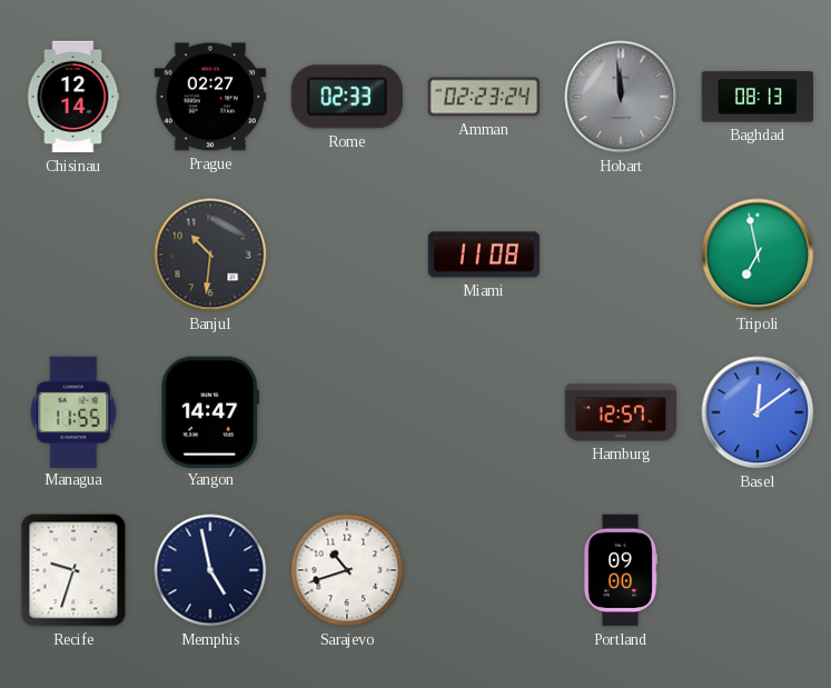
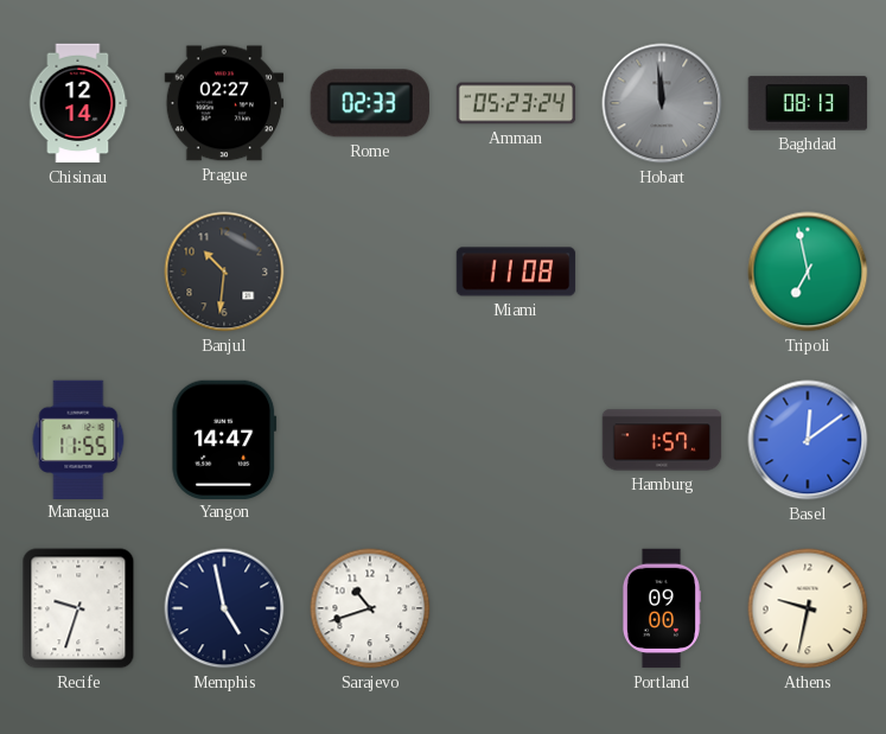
Amman: 02:23 -> 05:23
Hamburg: 12:57 -> 1:57
Athens: none -> 9:32
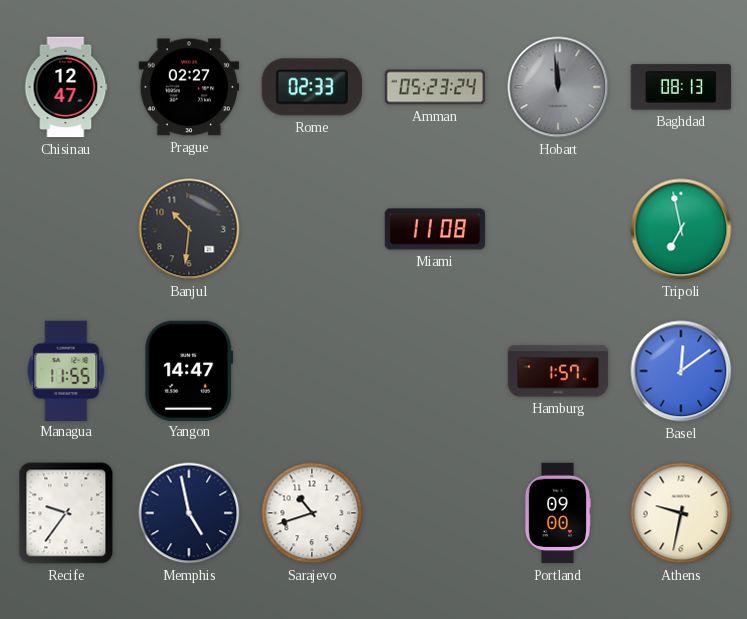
Chisinau: 12:14 -> 12:47
Recife: 9:33 -> 9:36
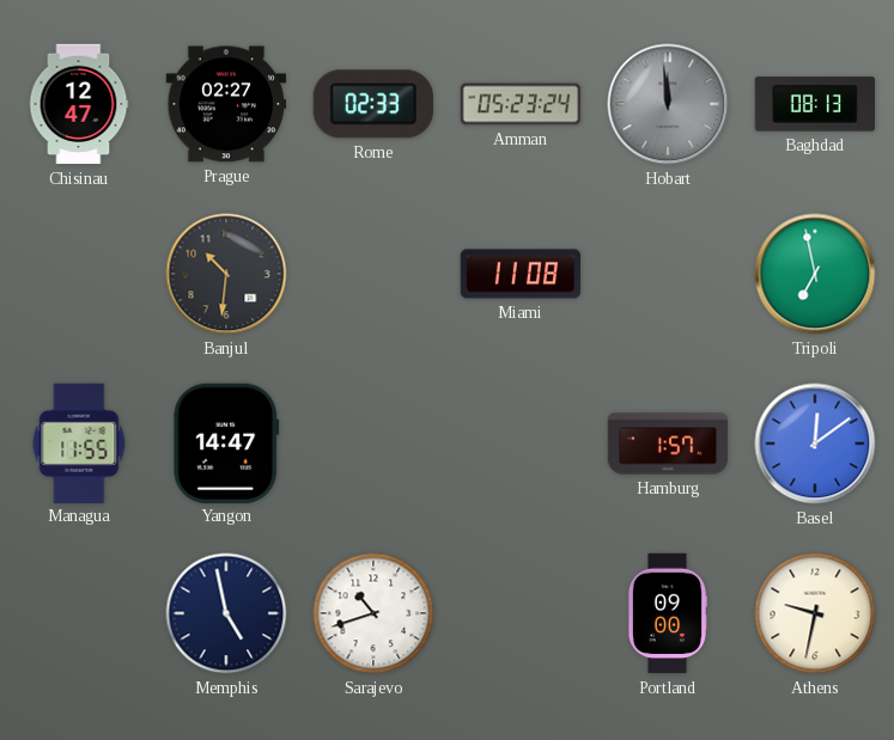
Recife: 9:36 -> none
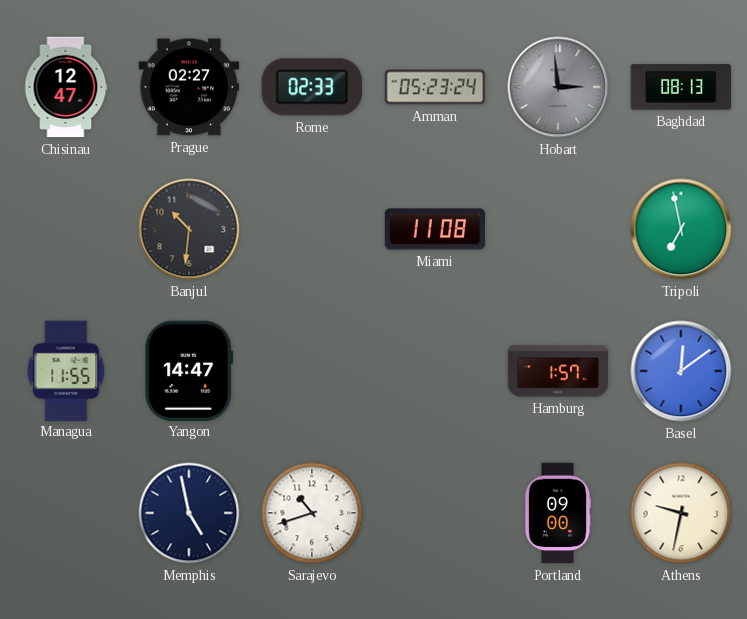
Hobart: 11:59 -> 2:59
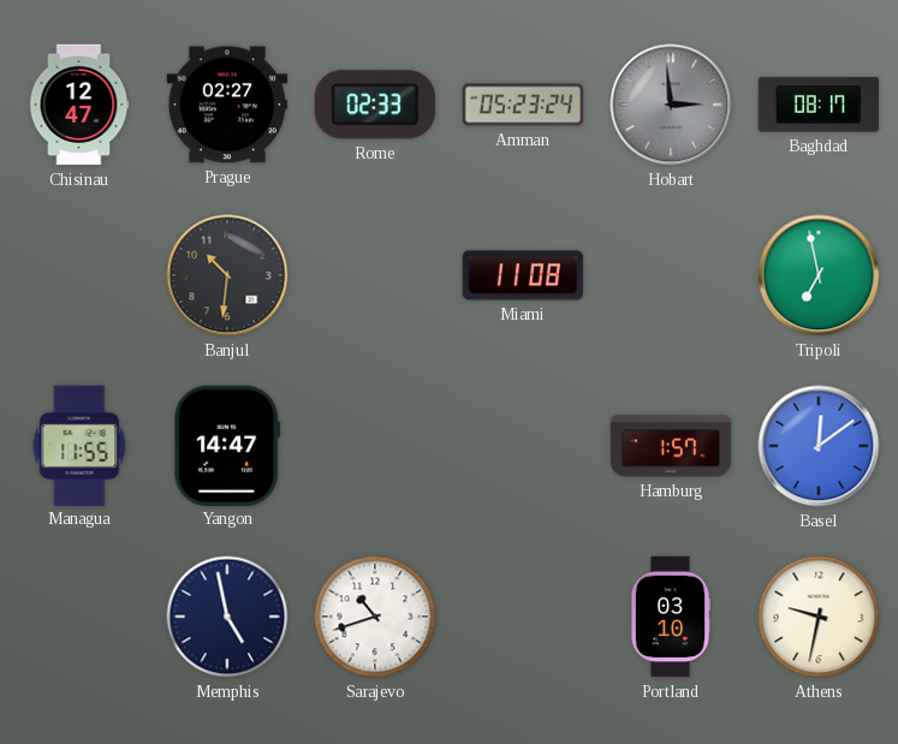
Baghdad: 08:13 -> 08:17
Portland: 09:00 -> 03:10
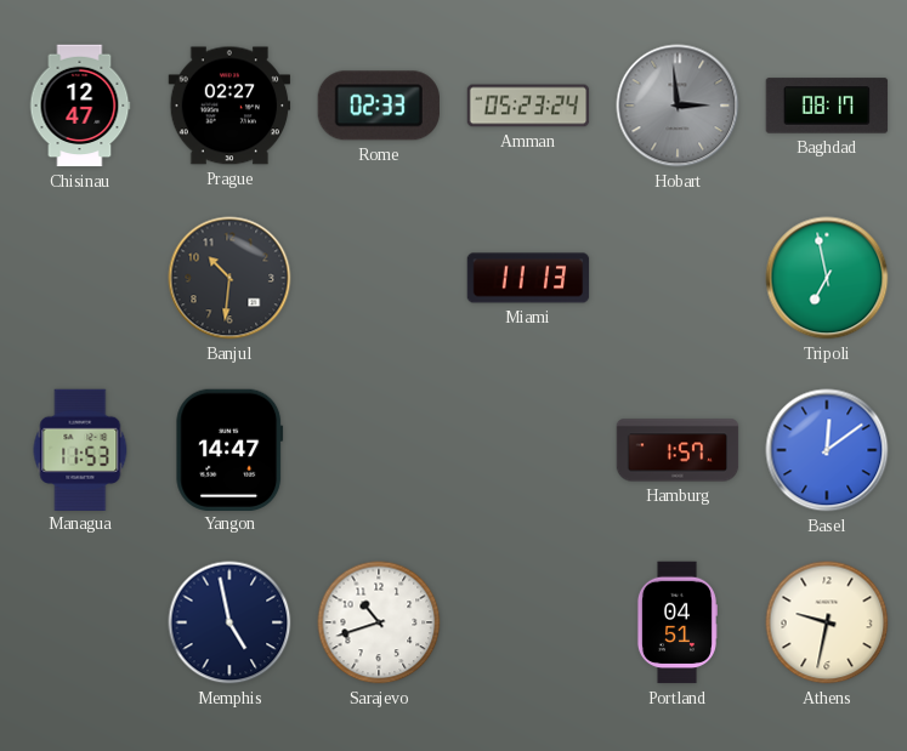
Miami: 11:08 -> 11:13
Managua: 11:55 -> 11:53
Portland: 03:10 -> 04:51
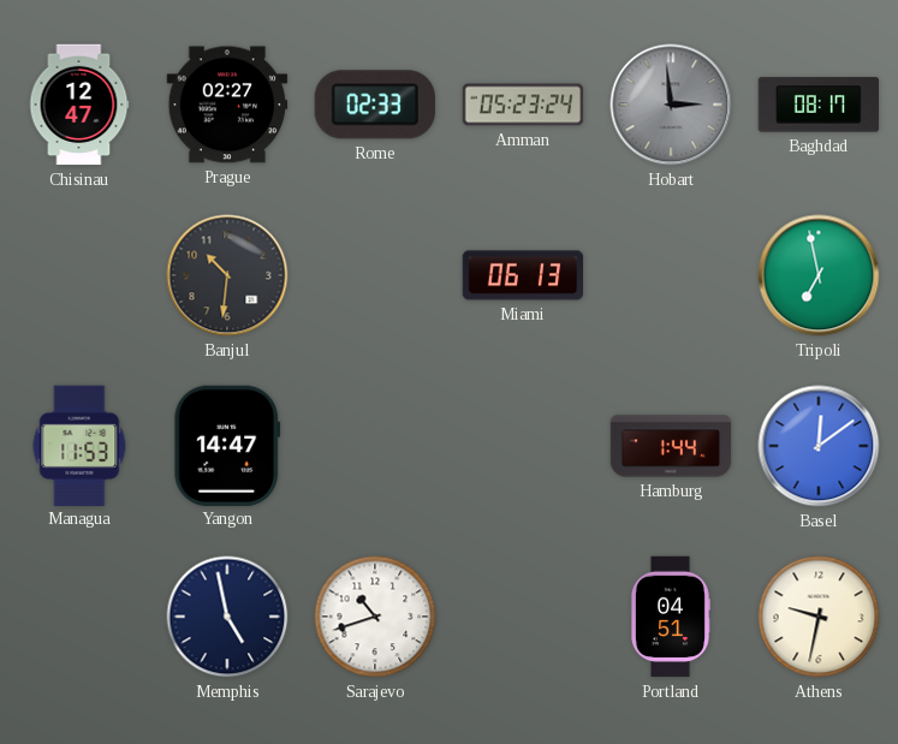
Miami: 11:13 -> 06:13
Hamburg: 1:57 -> 1:44
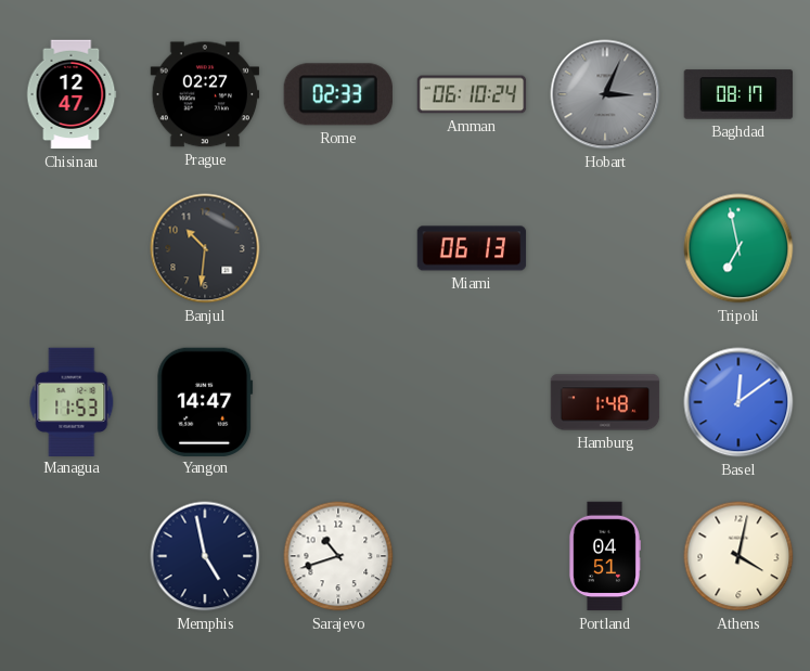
Amman: 05:23 -> 06:10
Hobart: 2:59 -> 3:04
Hamburg: 1:44 -> 1:48
Athens: 9:32 -> 4:02
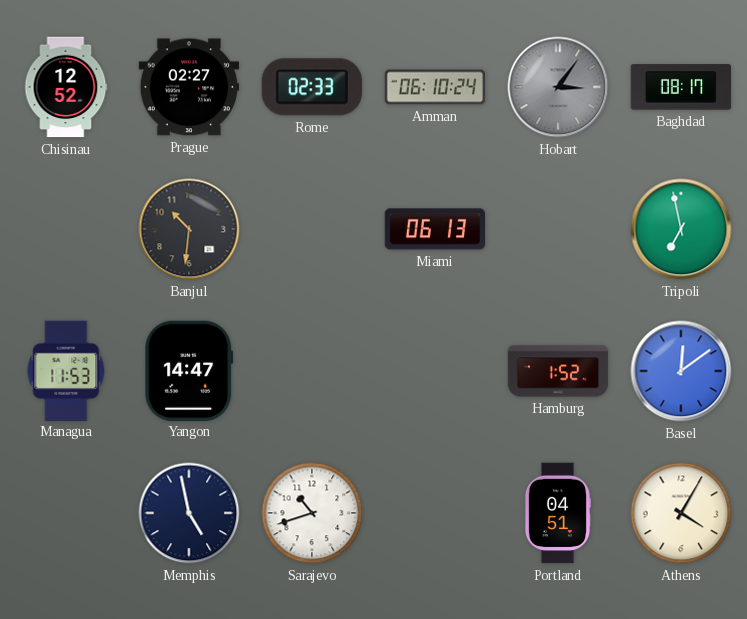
Chisinau: 12:47 -> 12:52
Hobart: 3:04 -> 3:06
Hamburg: 1:48 -> 1:52
Athens: 4:02 -> 4:05
